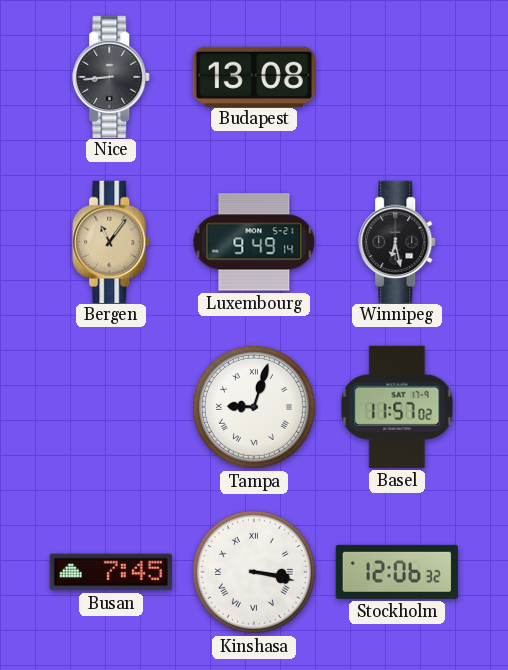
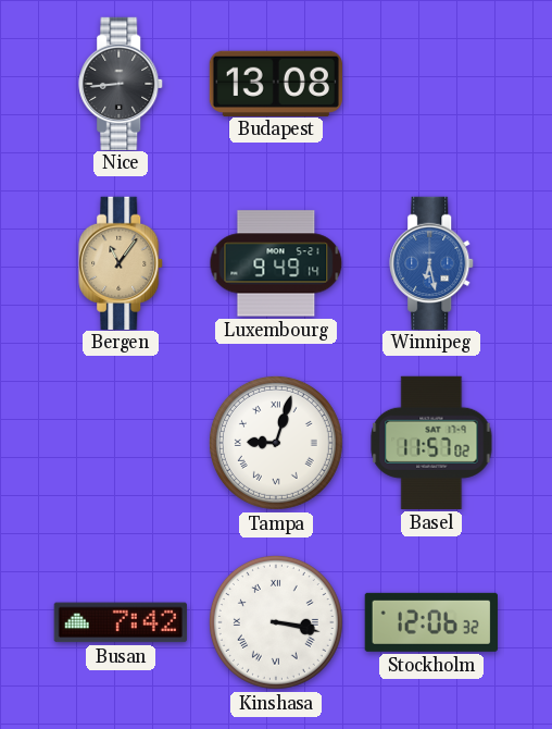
Winnipeg dial: black -> blue
Busan: 7:45 -> 7:42
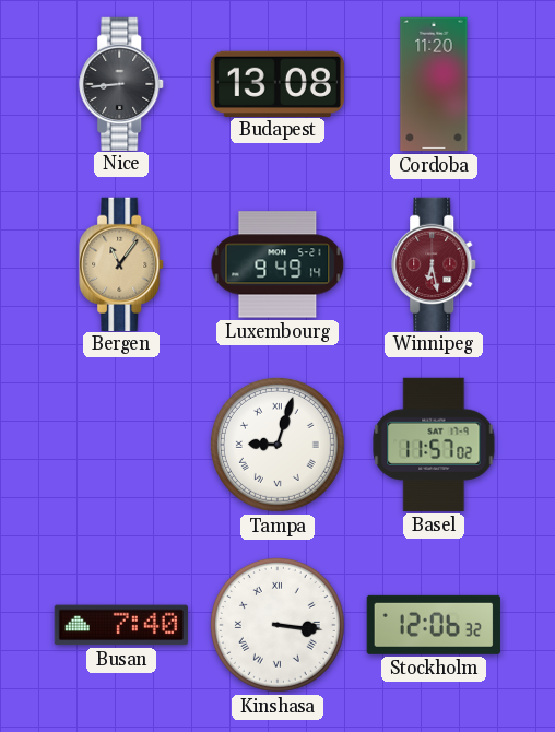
Cordoba: none -> 11:20
Winnipeg dial: blue -> burgundy
Busan: 7:42 -> 7:40
Kinshasa: 3:17 -> 3:16
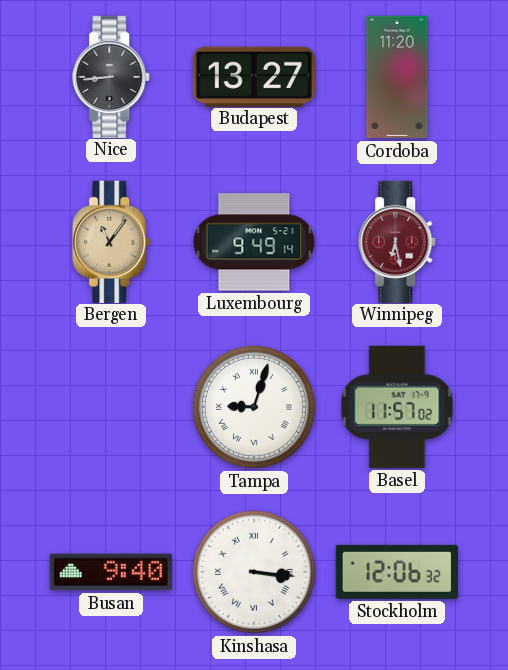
Budapest: 13:08 -> 13:27
Busan: 7:40 -> 9:40
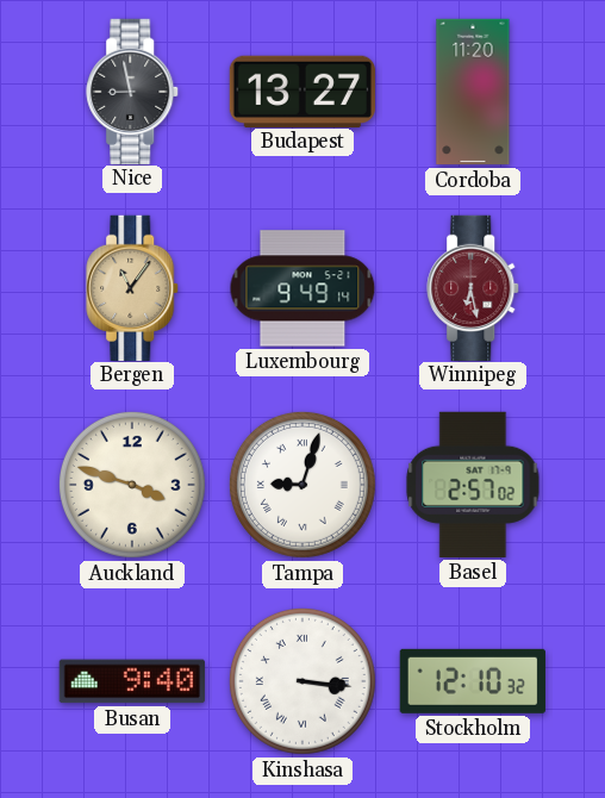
Nice: 8:44 -> 8:58
Auckland: none -> 3:48
Basel: 11:57 -> 2:57
Stockholm: 12:06 -> 12:10
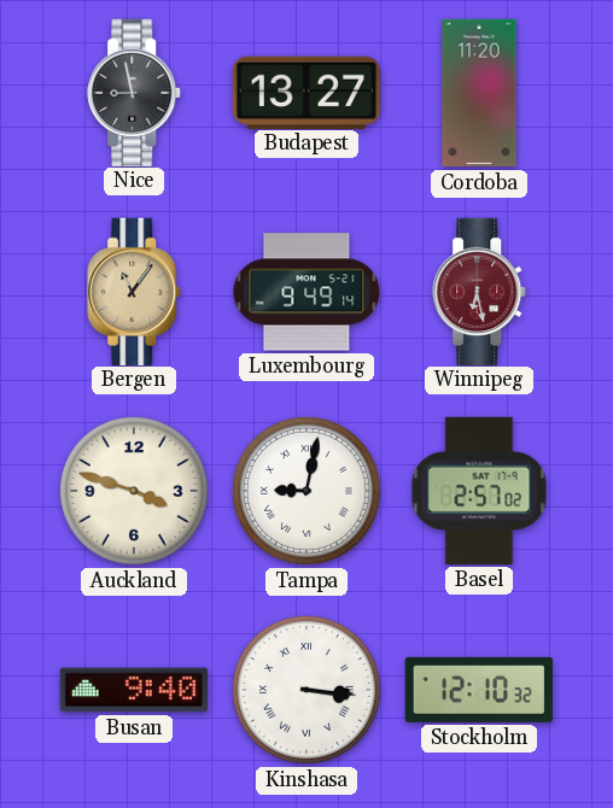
Tampa: 9:03 -> 9:02
